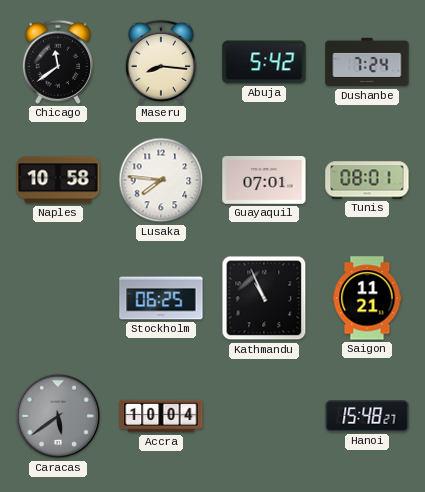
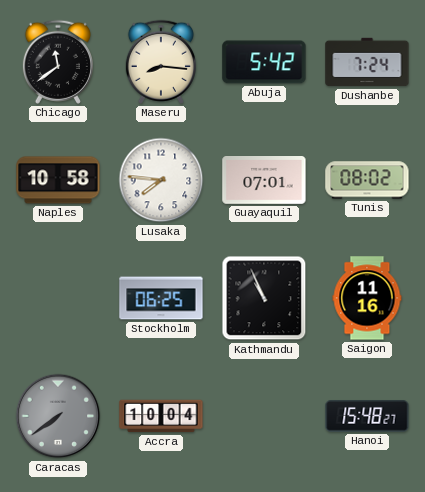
Tunis: 08:01 -> 08:02
Saigon: 11:21 -> 11:16
Caracas: 5:39 -> 7:39
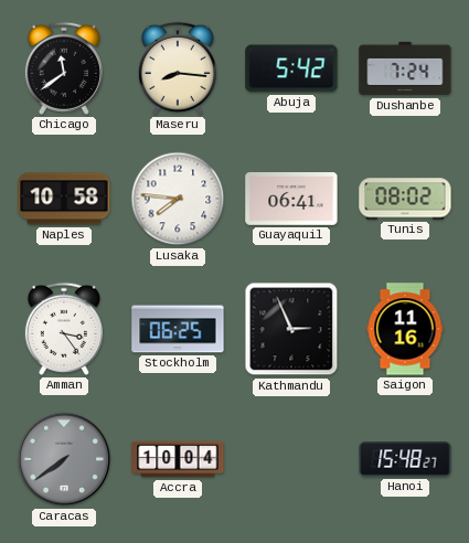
Guayaquil: 07:01 -> 06:41
Amman: none -> 3:24
Kathmandu: 10:56 -> 2:56
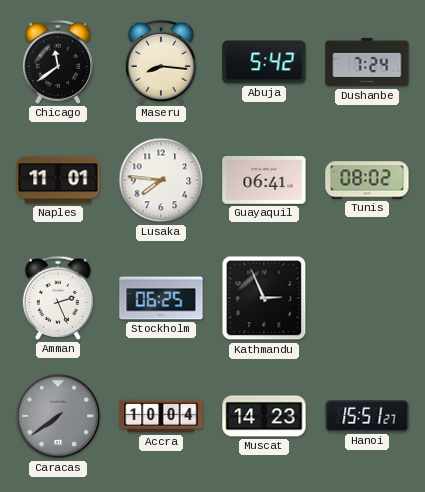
Naples: 10:58 -> 11:01
Amman: 3:24 -> 2:26
Saigon: 11:16 -> none
Muscat: none -> 14:23
Hanoi: 15:48 -> 15:51
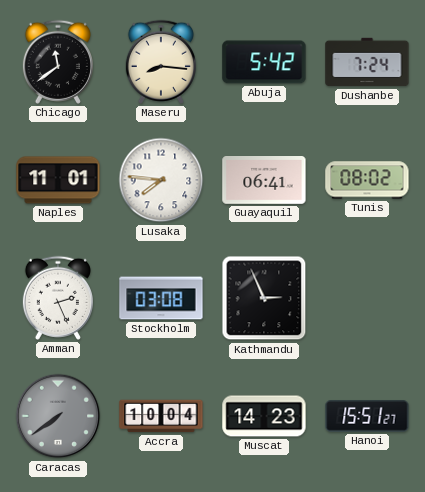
Stockholm: 06:25 -> 03:08
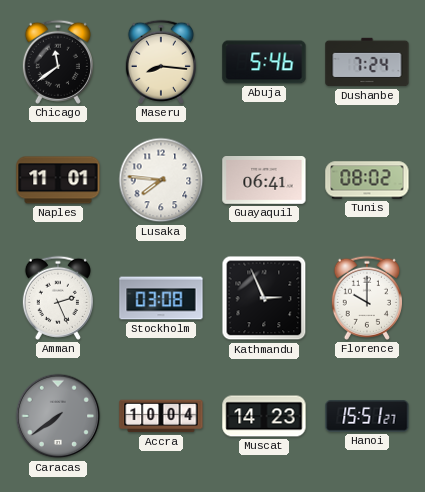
Abuja: 5:42 -> 5:46
Florence: none -> 10:00
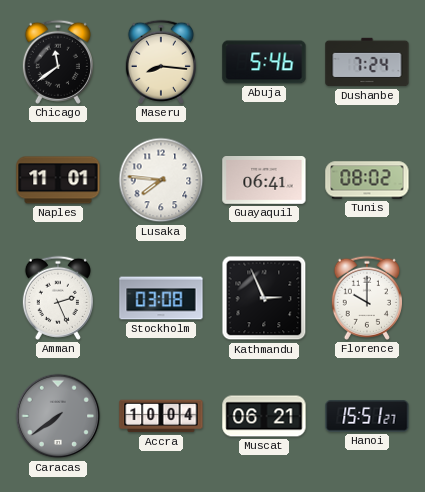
Muscat: 14:23 -> 06:21
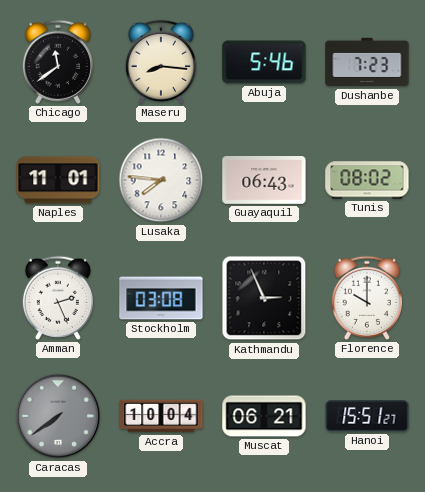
Dushanbe: 7:24 -> 7:23
Guayaquil: 06:41 -> 06:43
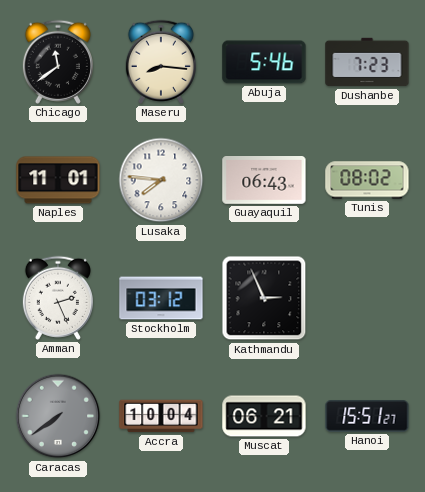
Stockholm: 03:08 -> 03:12
Florence: 10:00 -> none
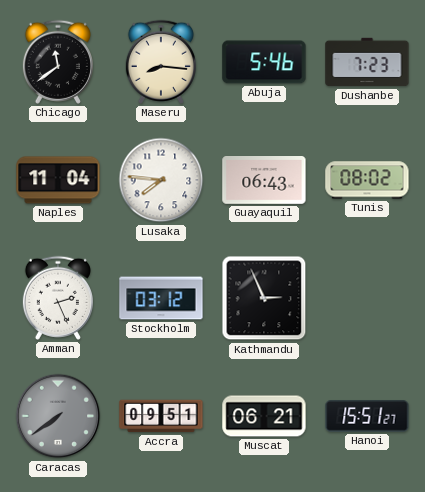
Naples: 11:01 -> 11:04
Accra: 10:04 -> 09:51
